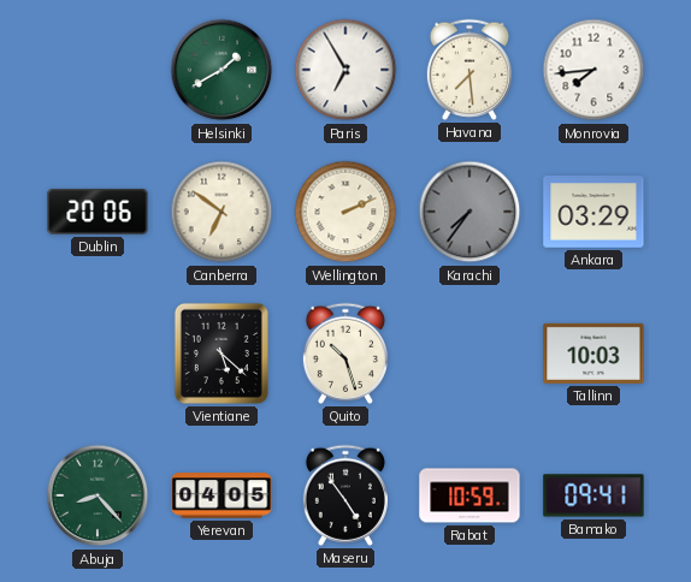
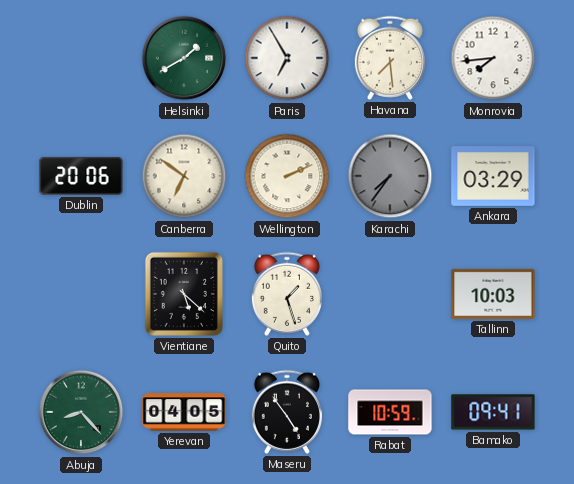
Quito: 10:27 -> 1:27
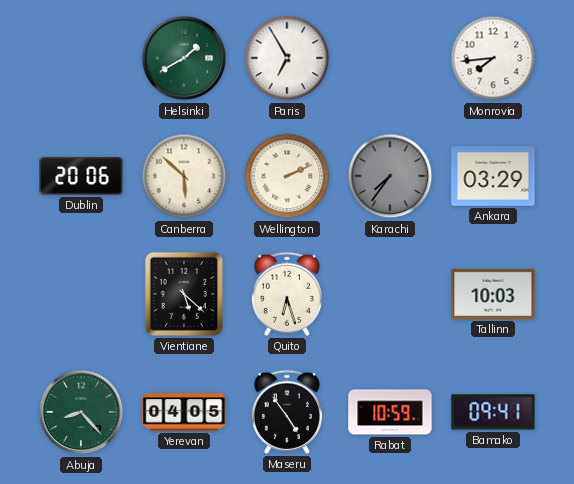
Havana: 7:29 -> none
Canberra: 6:51 -> 5:52
Quito: 1:27 -> 6:27
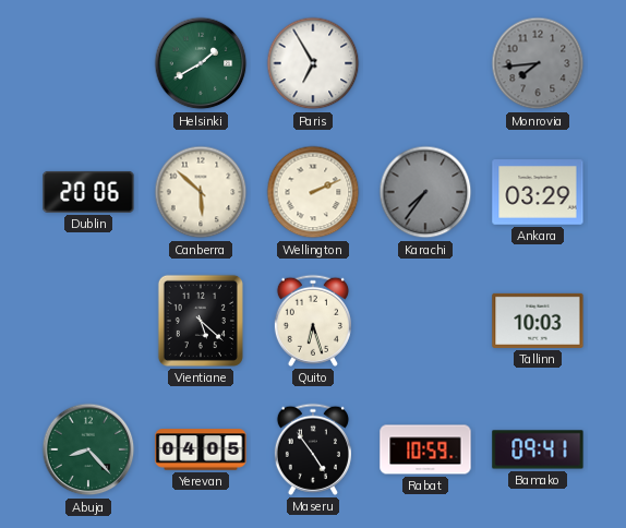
Monrovia dial: white -> grey
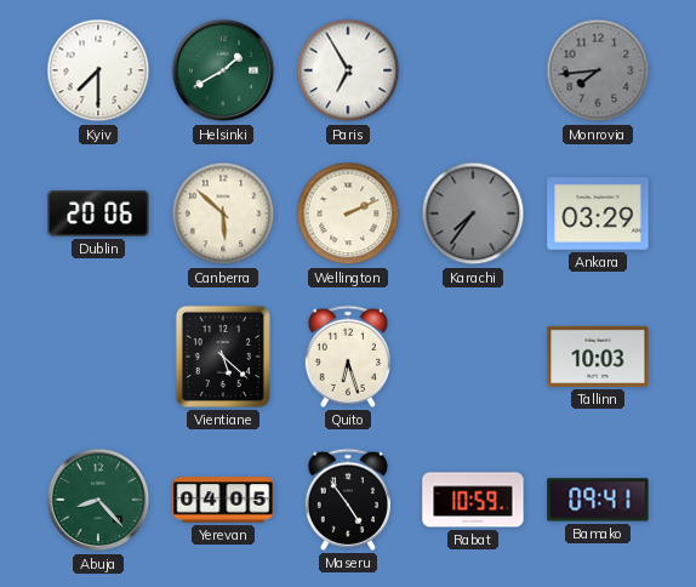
Kyiv: none -> 7:30
